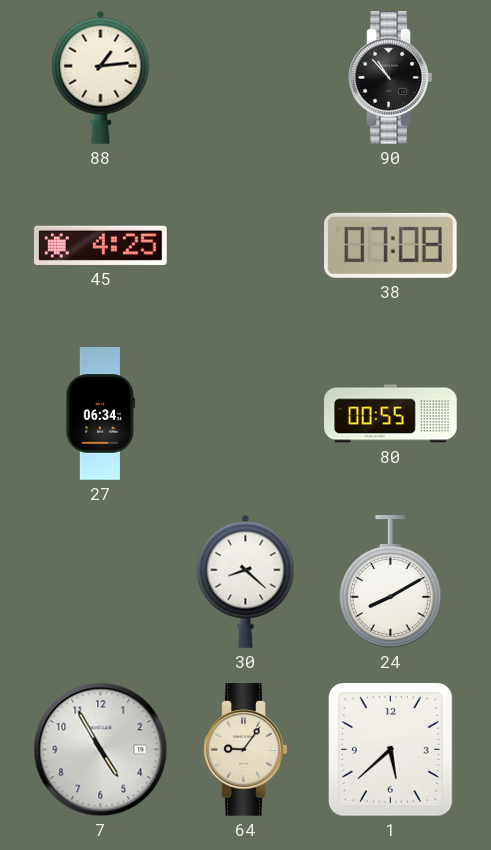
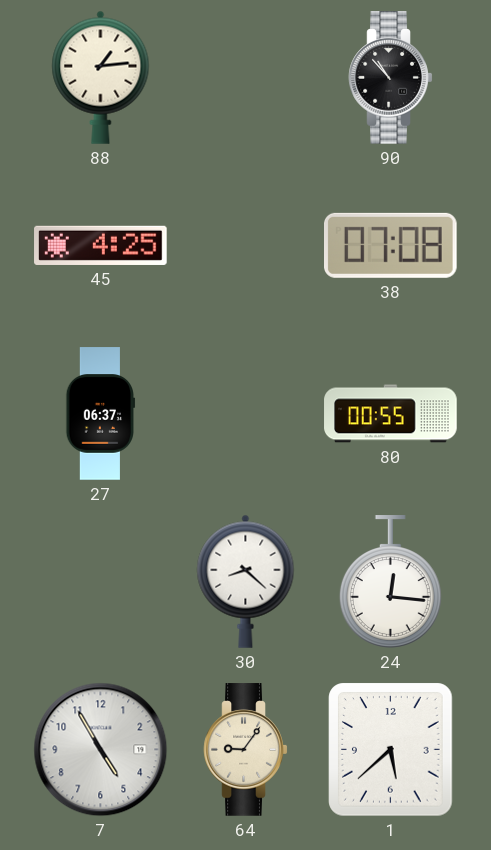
27: 06:34 -> 06:37
24: 8:10 -> 12:16
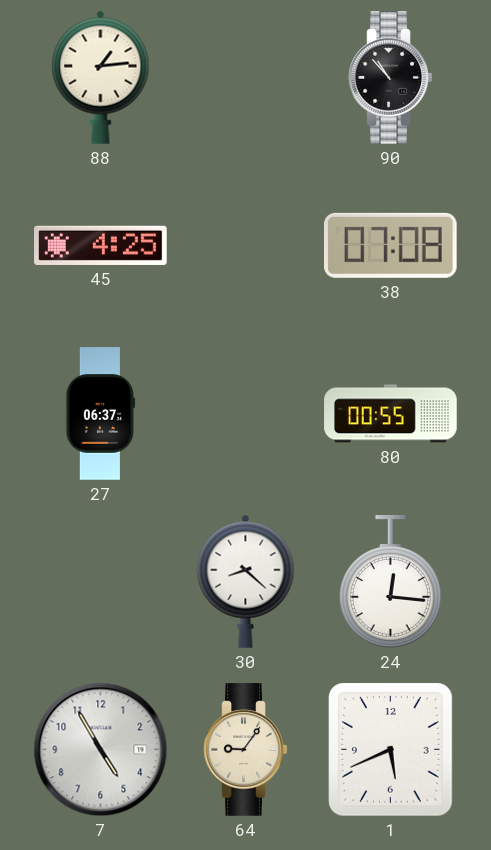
1: 5:38 -> 5:41
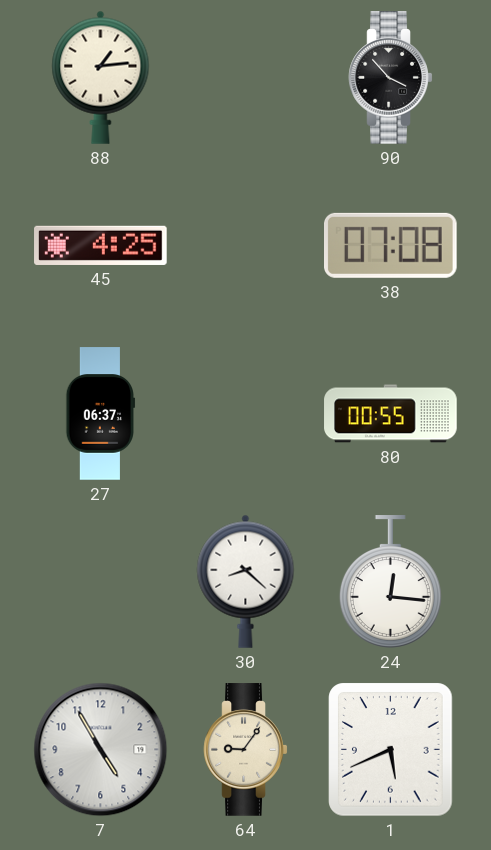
90: 10:53 -> 3:53
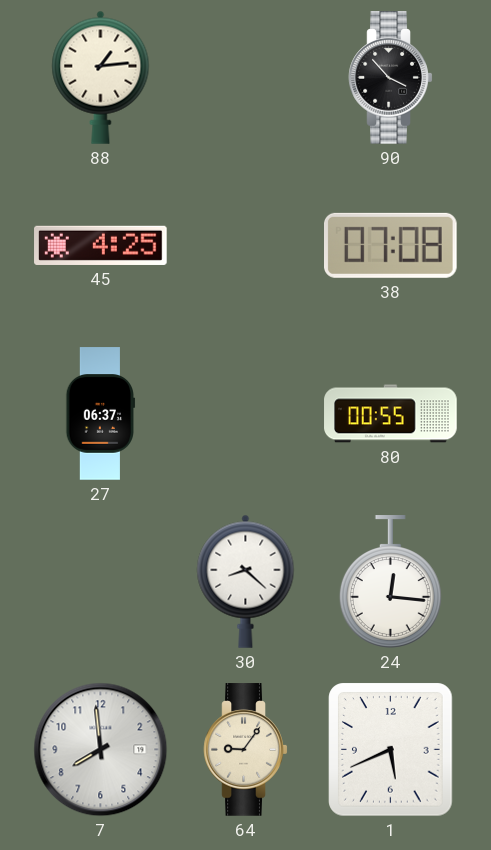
7: 4:55 -> 7:59
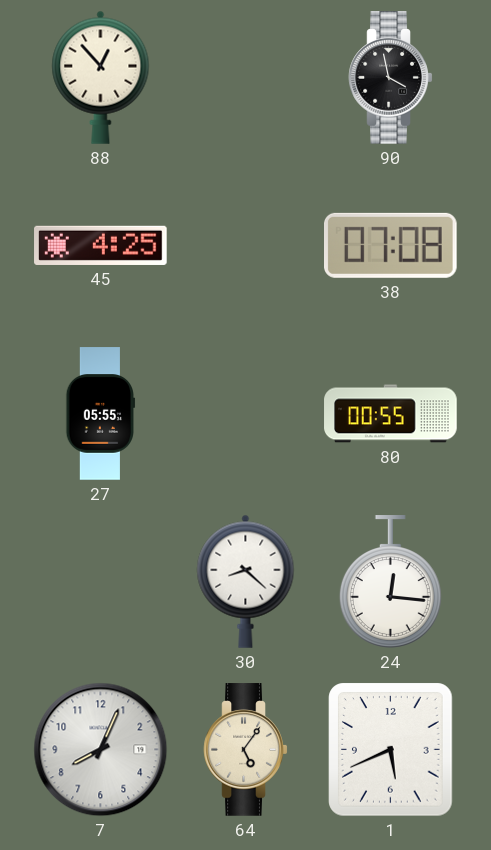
88: 1:14 -> 12:53
90: 3:53 -> 3:58
27: 06:37 -> 05:55
7: 7:59 -> 8:04
64: 9:06 -> 5:06
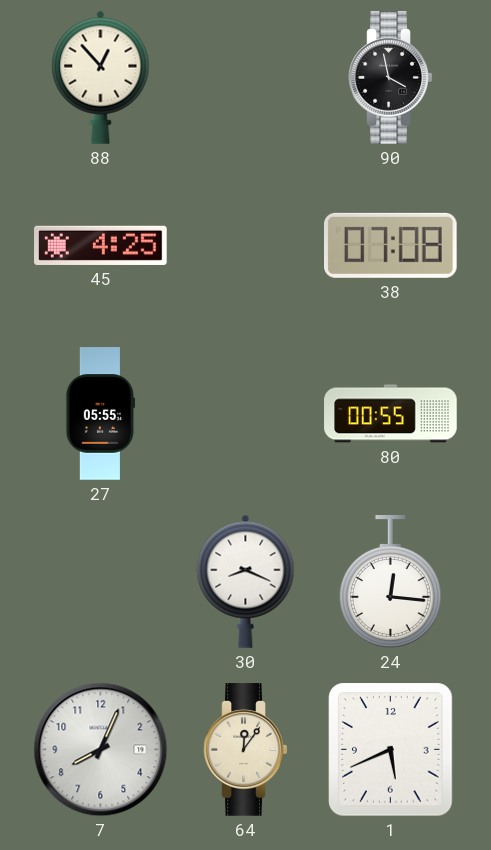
30: 8:22 -> 8:19
64: 5:06 -> 12:06
